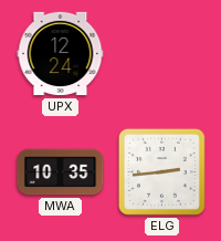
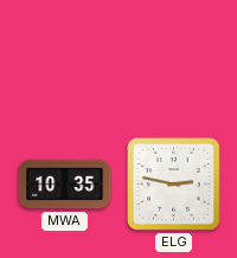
UPX: 12:24 -> none
ELG: 2:44 -> 2:47
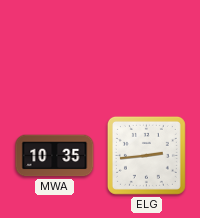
ELG: 2:47 -> 2:44
